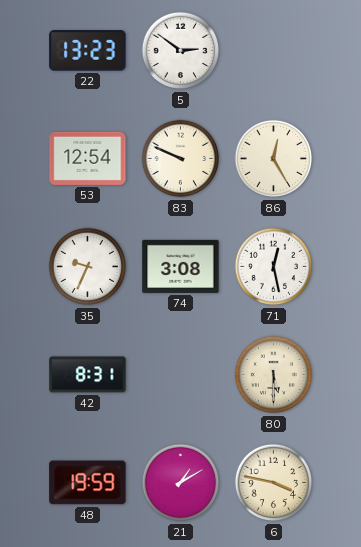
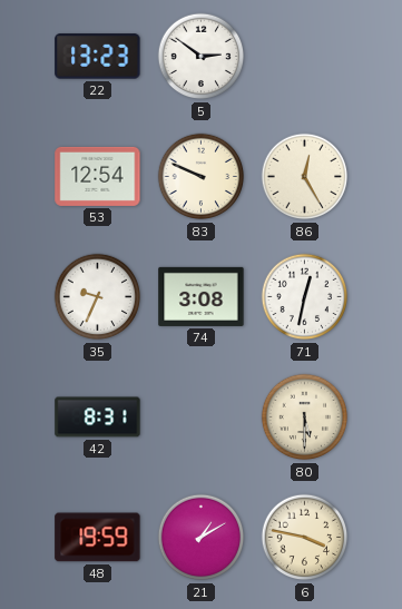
71: 12:28 -> 12:32
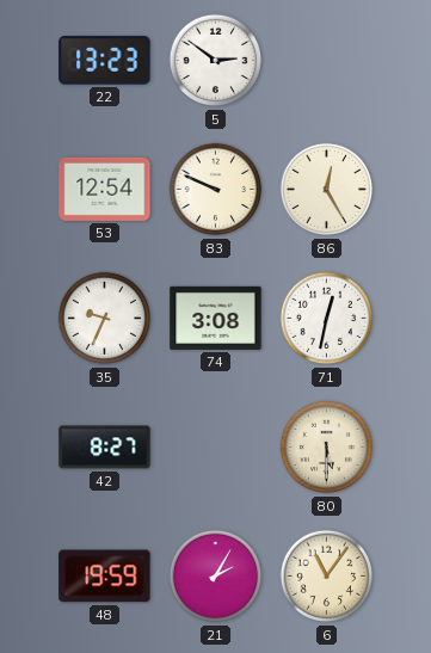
42: 8:31 -> 8:27
21: 1:10 -> 2:05
6: 3:47 -> 11:06
